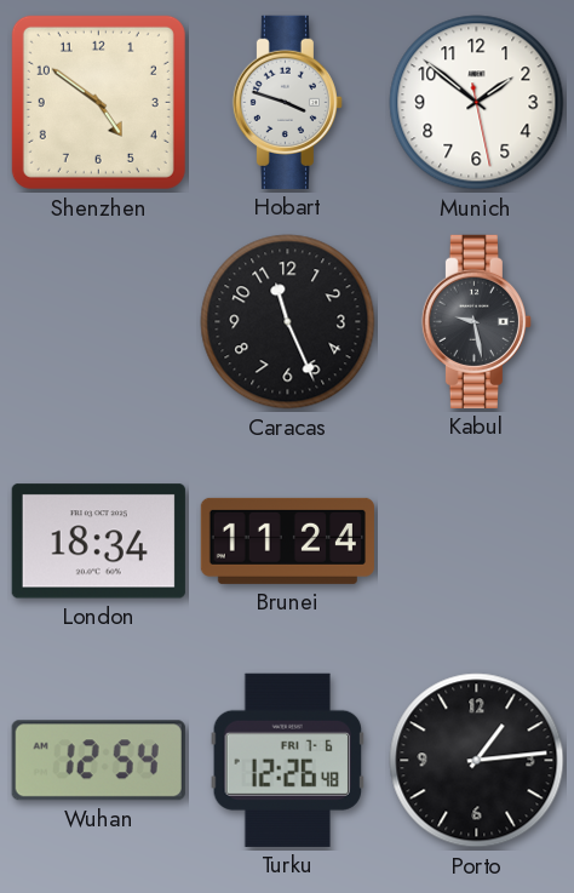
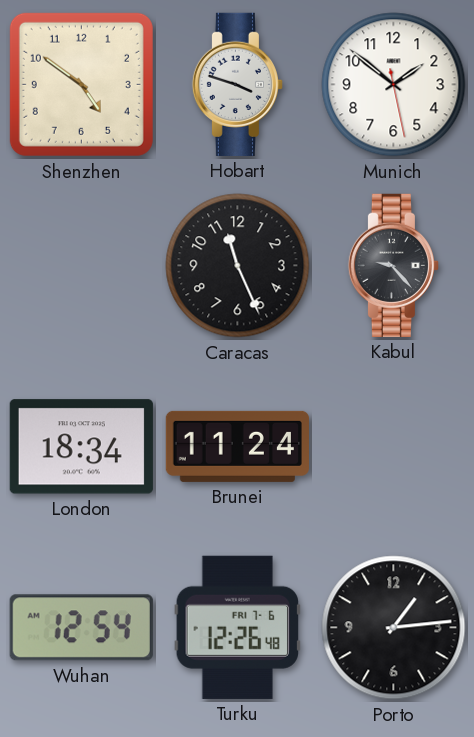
Kabul: 9:28 -> 9:23
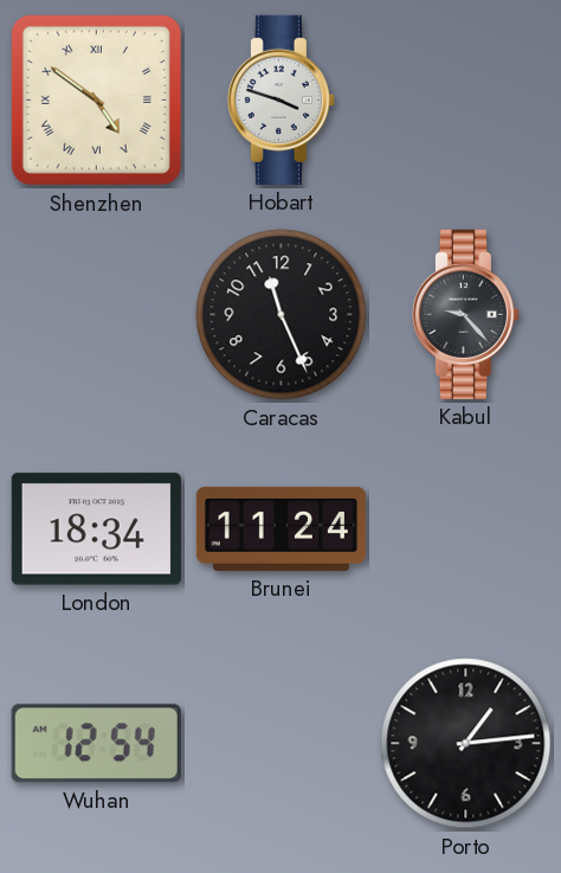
Shenzhen numerals: Arabic -> Roman
Munich: 1:51 -> none
Turku: 12:26 -> none
